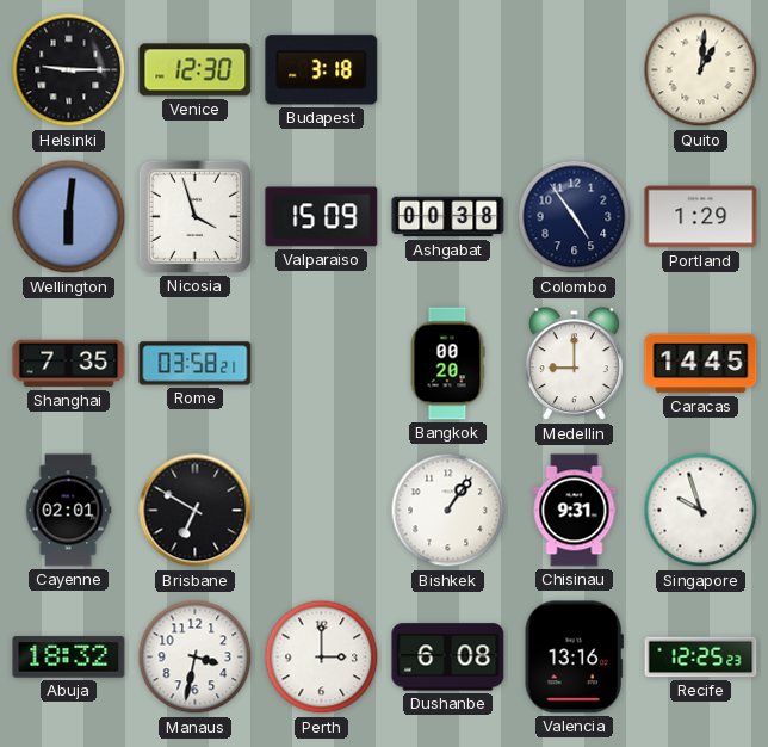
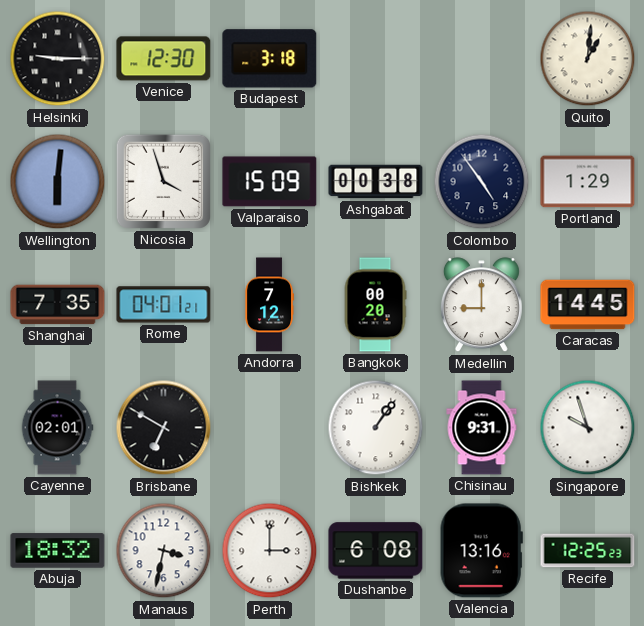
Rome: 03:58 -> 04:01
Andorra: none -> 7:12
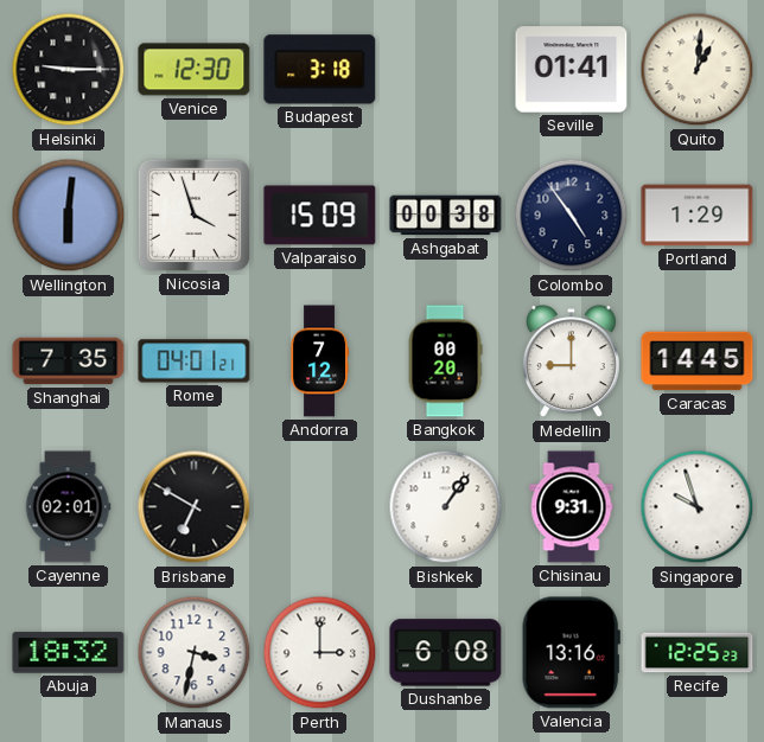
Seville: none -> 01:41
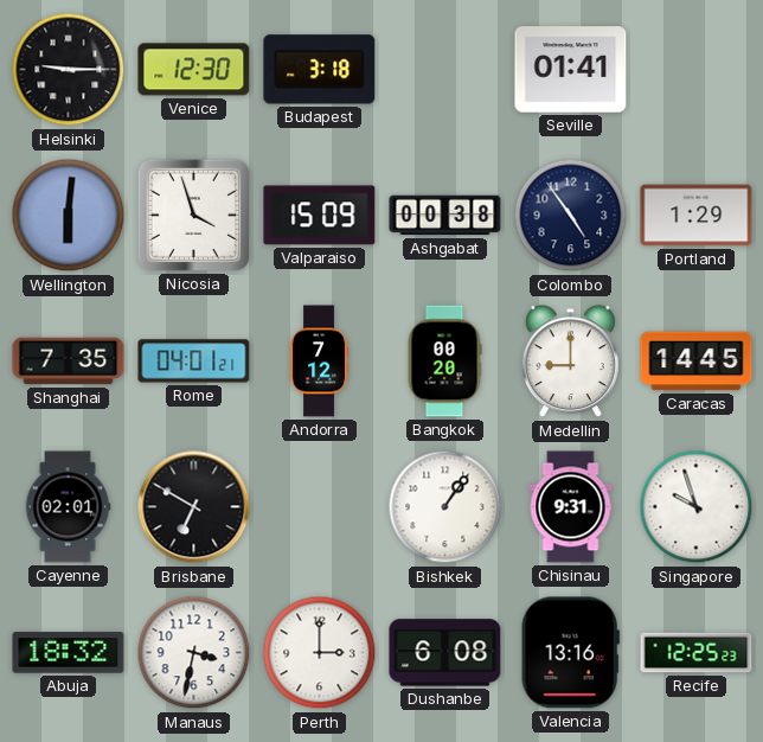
Quito: 1:01 -> none
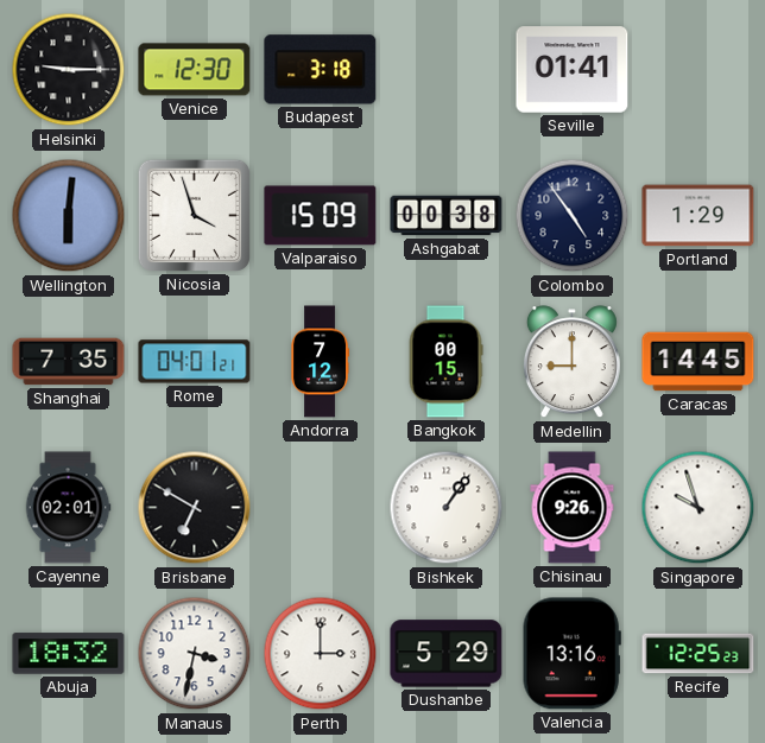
Bangkok: 00:20 -> 00:15
Chisinau: 9:31 -> 9:26
Dushanbe: 6:08 -> 5:29
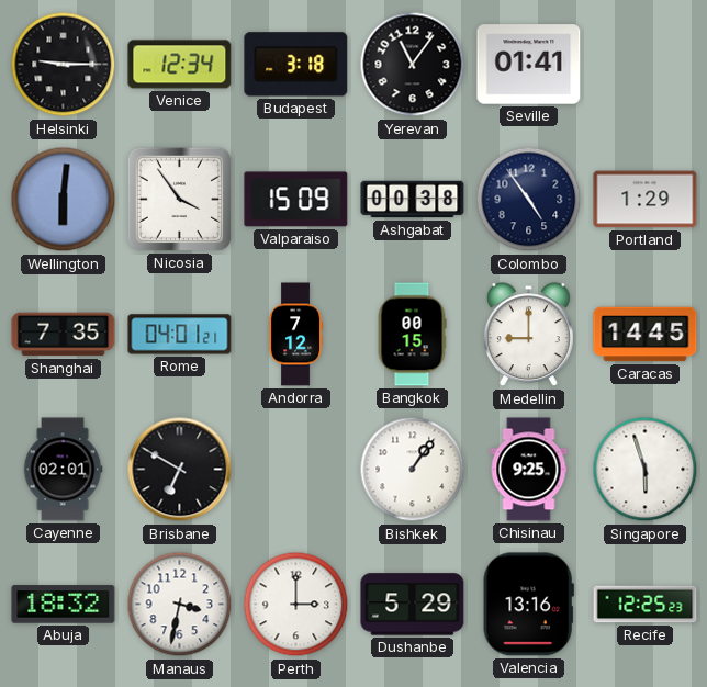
Venice: 12:30 -> 12:34
Yerevan: none -> 11:06
Nicosia: 3:57 -> 3:54
Chisinau: 9:26 -> 9:25
Singapore: 9:57 -> 5:57
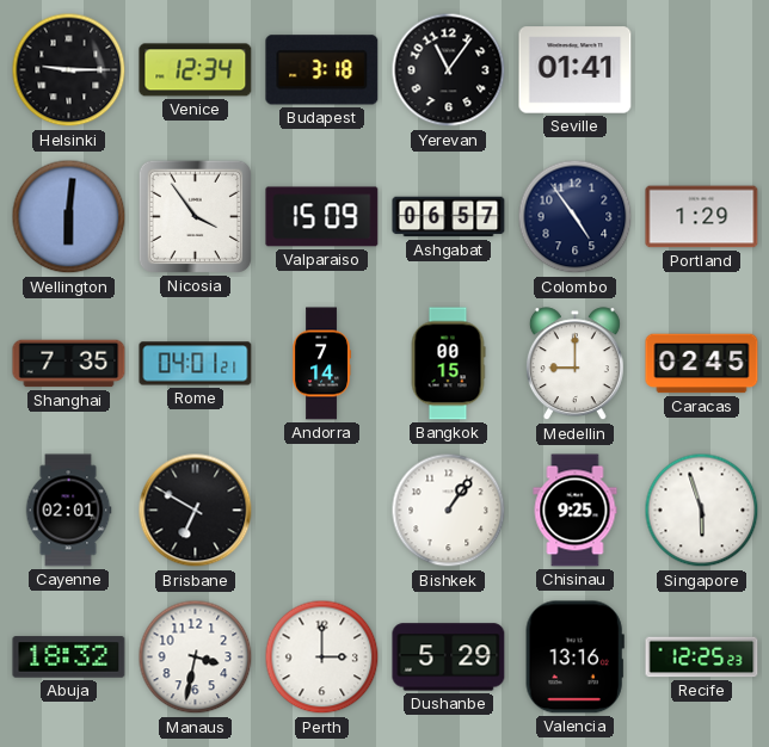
Ashgabat: 00:38 -> 06:57
Andorra: 7:12 -> 7:14
Caracas: 14:45 -> 02:45
